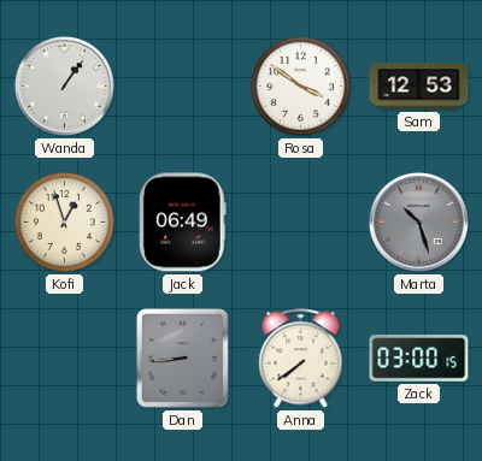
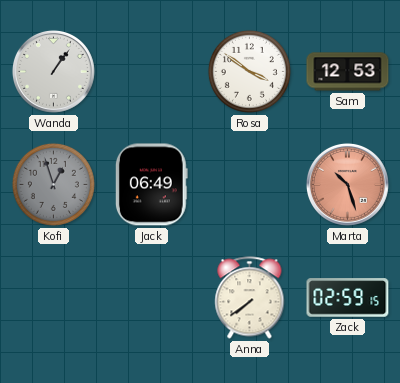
Kofi dial: cream -> grey
Marta dial: grey -> salmon
Dan: 8:44 -> none
Zack: 03:00 -> 02:59
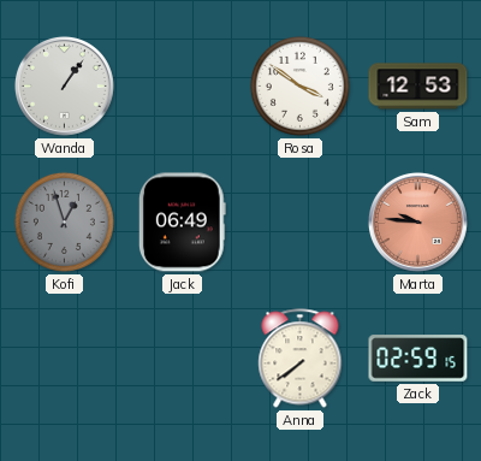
Marta: 10:27 -> 9:46
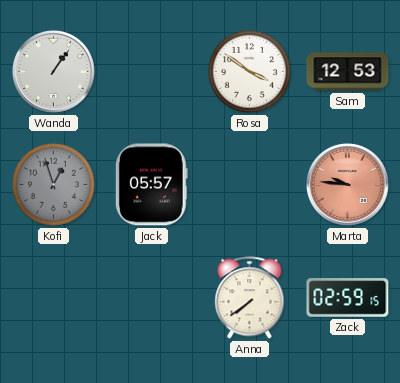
Jack: 06:49 -> 05:57
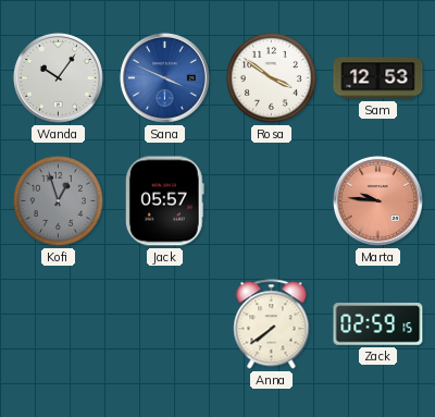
Wanda: 1:06 -> 10:06
Sana: none -> 3:49
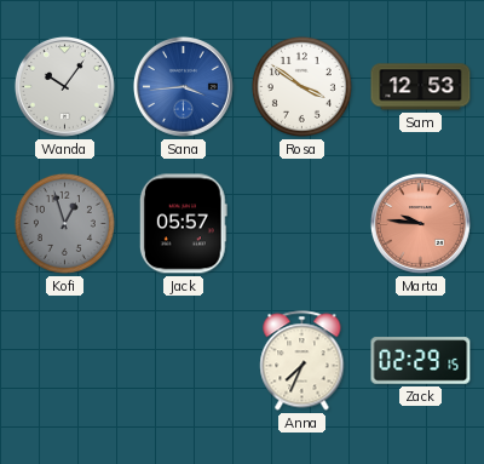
Sana: 3:49 -> 3:44
Anna: 7:39 -> 7:34
Zack: 02:59 -> 02:29
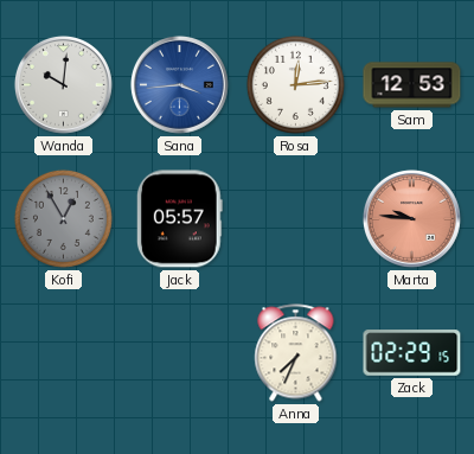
Wanda: 10:06 -> 10:01
Rosa: 3:51 -> 12:14
Kofi: 12:57 -> 12:55
